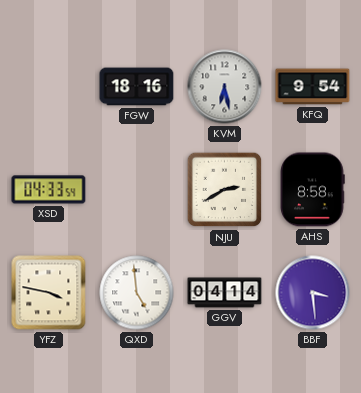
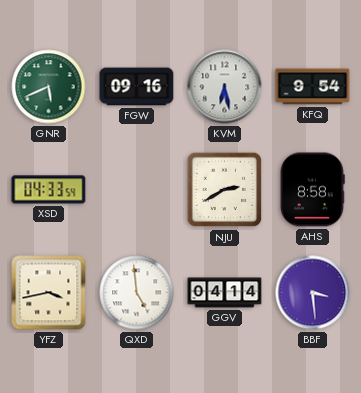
GNR: none -> 5:41
FGW: 18:16 -> 09:16
YFZ: 3:47 -> 3:43
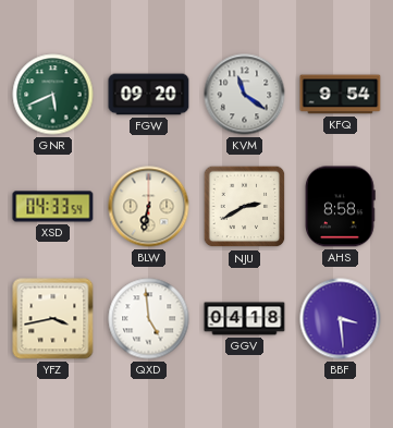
FGW: 09:16 -> 09:20
KVM: 6:28 -> 11:21
BLW: none -> 6:32
GGV: 04:14 -> 04:18
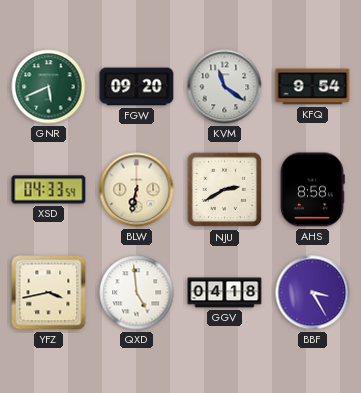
BBF: 3:29 -> 3:25
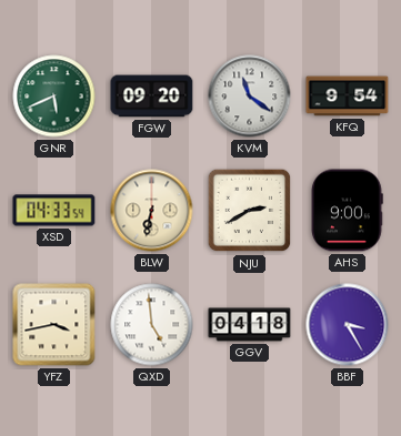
AHS: 8:58 -> 9:00
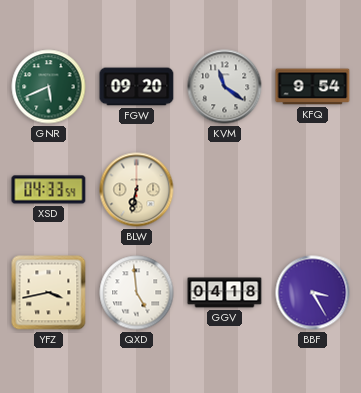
NJU: 2:40 -> none
AHS: 9:00 -> none
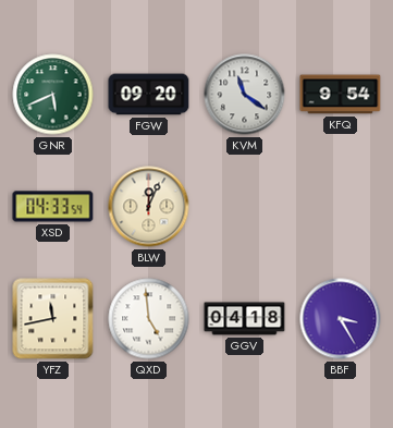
BLW: 6:32 -> 12:04
YFZ: 3:43 -> 11:43
